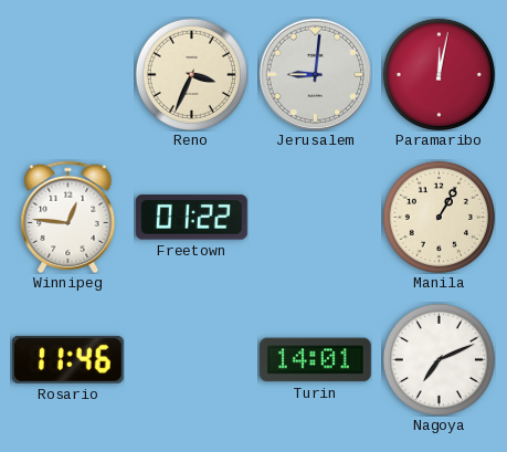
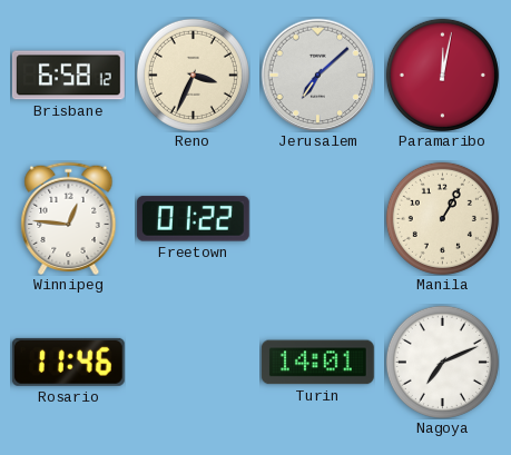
Brisbane: none -> 6:58
Jerusalem: 9:01 -> 7:08
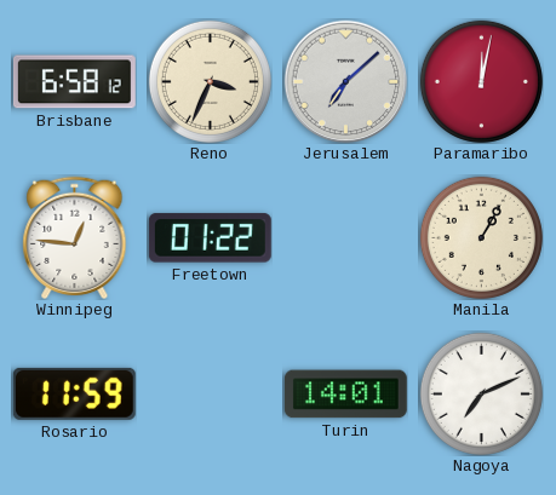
Rosario: 11:46 -> 11:59
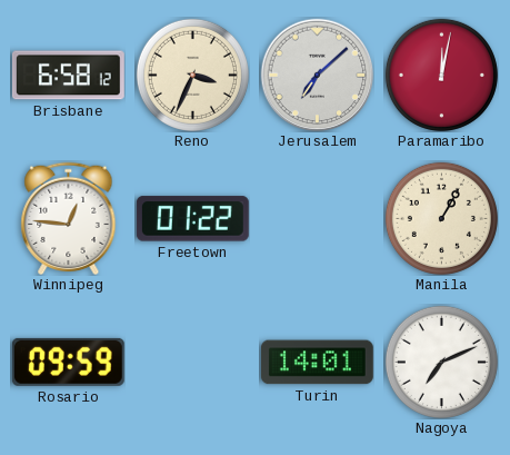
Rosario: 11:59 -> 09:59
